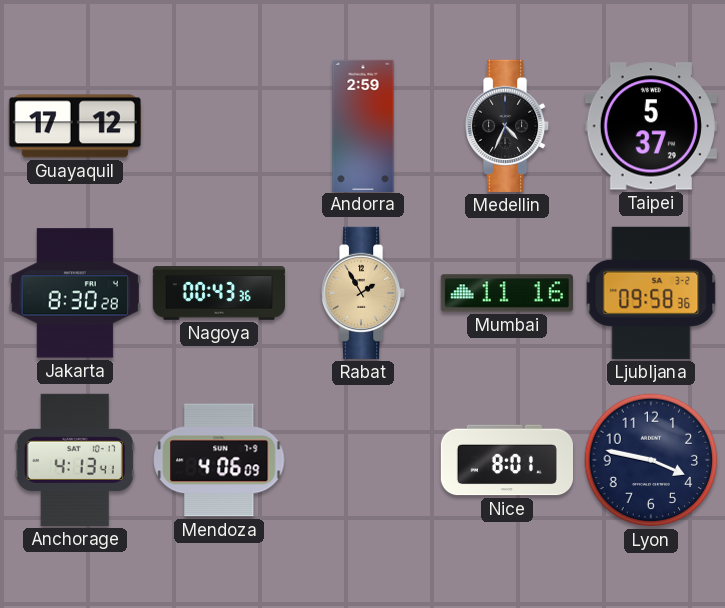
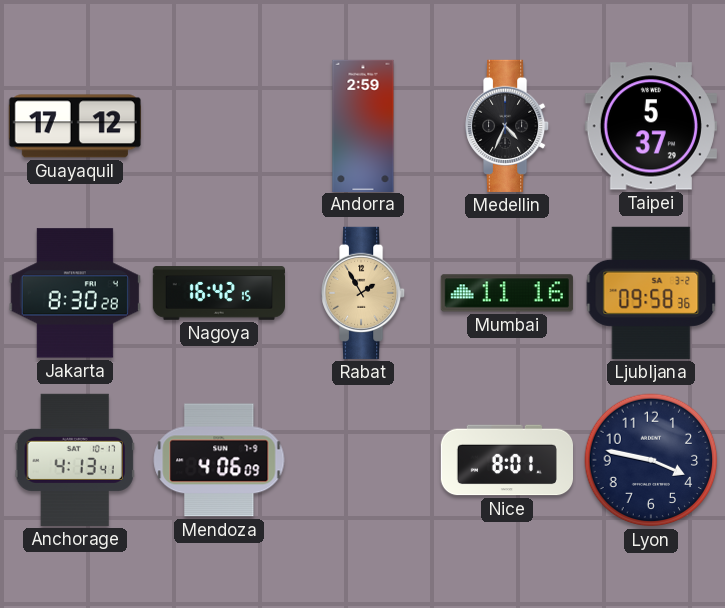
Nagoya: 00:43 -> 16:42
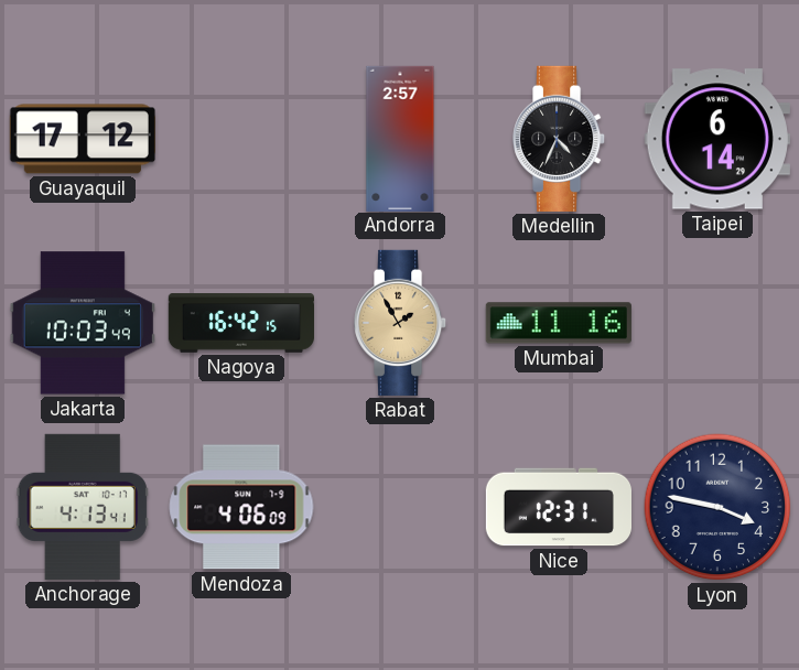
Andorra: 2:59 -> 2:57
Taipei: 5:37 -> 6:14
Jakarta: 8:30 -> 10:03
Ljubljana: 09:58 -> none
Nice: 8:01 -> 12:31
